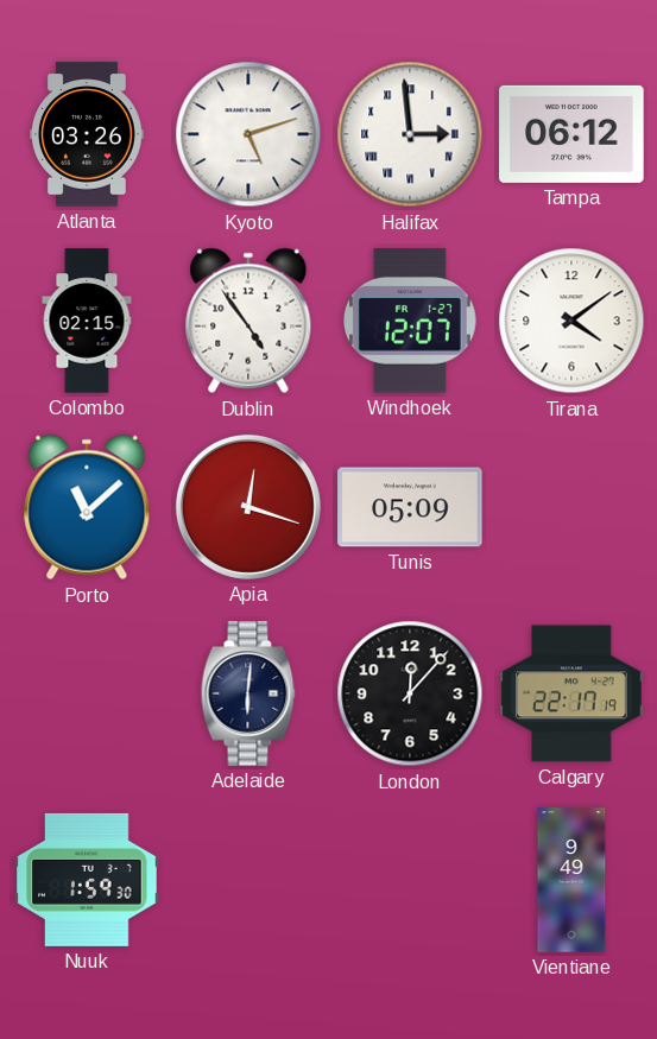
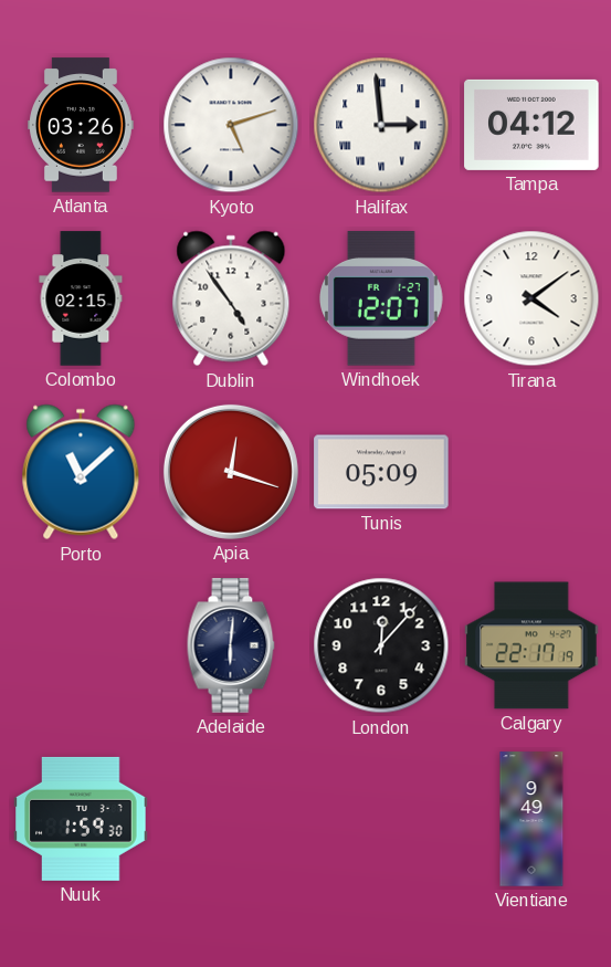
Tampa: 06:12 -> 04:12
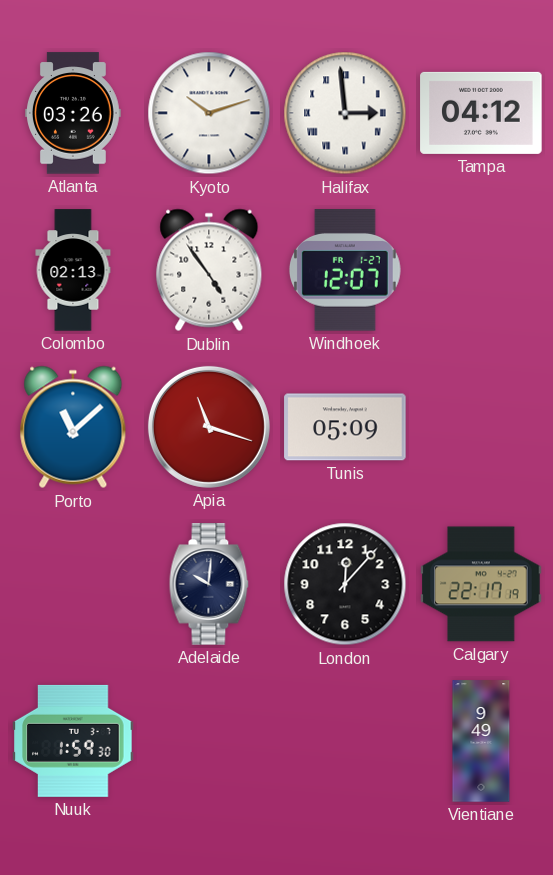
Kyoto: 5:12 -> 10:12
Colombo: 02:15 -> 02:13
Tirana: 4:09 -> none
Apia: 12:18 -> 11:18
Adelaide: 6:01 -> 10:01
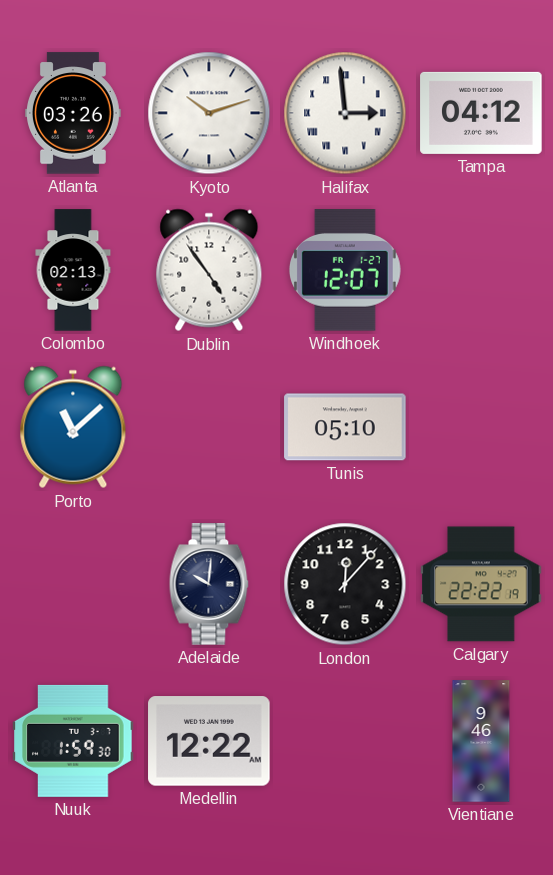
Apia: 11:18 -> none
Tunis: 05:09 -> 05:10
Calgary: 22:17 -> 22:22
Medellin: none -> 12:22
Vientiane: 9:49 -> 9:46
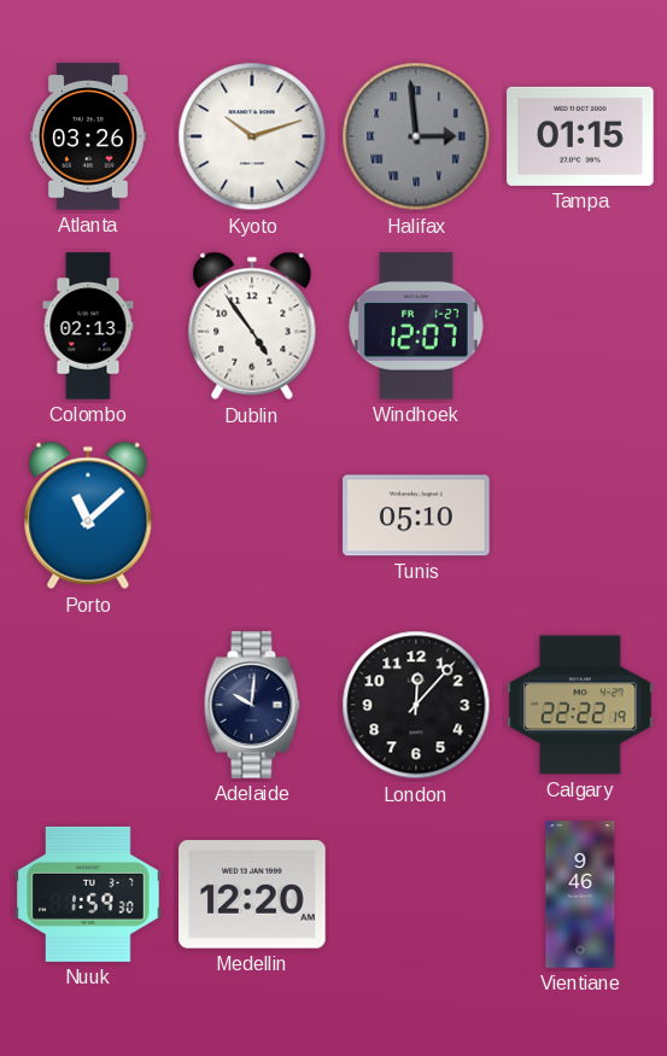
Halifax dial: white -> grey
Tampa: 04:12 -> 01:15
Medellin: 12:22 -> 12:20
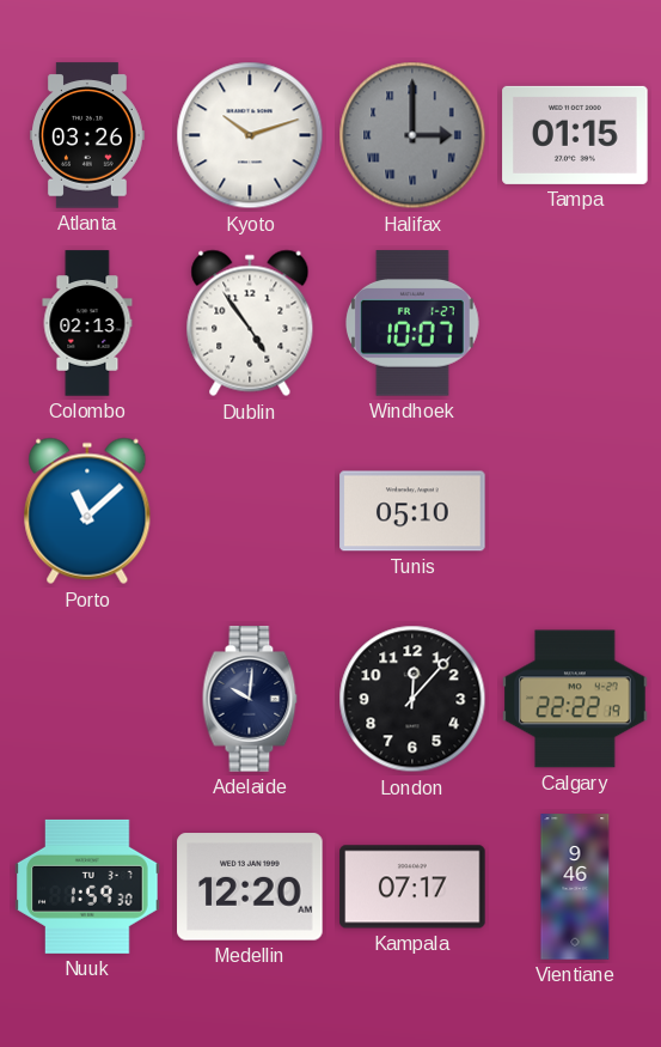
Halifax: 2:59 -> 3:00
Windhoek: 12:07 -> 10:07
Kampala: none -> 07:17
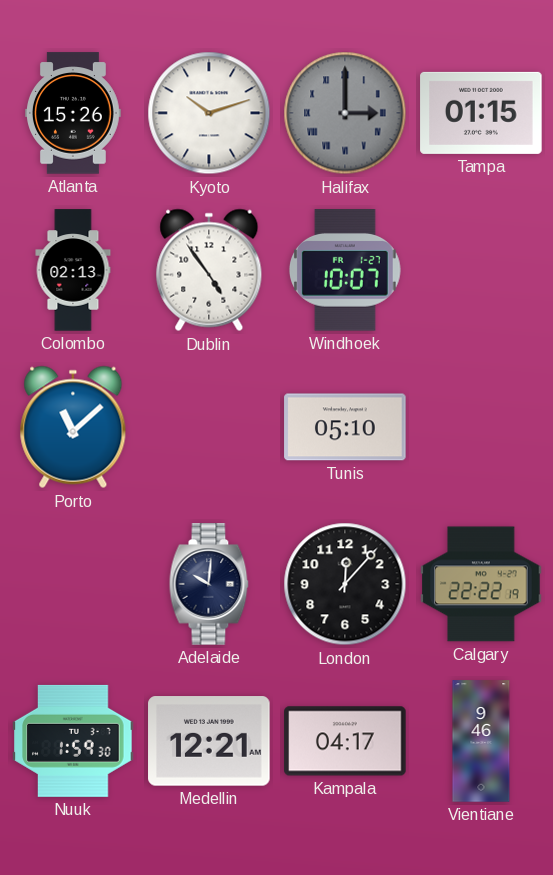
Atlanta: 03:26 -> 15:26
Medellin: 12:20 -> 12:21
Kampala: 07:17 -> 04:17
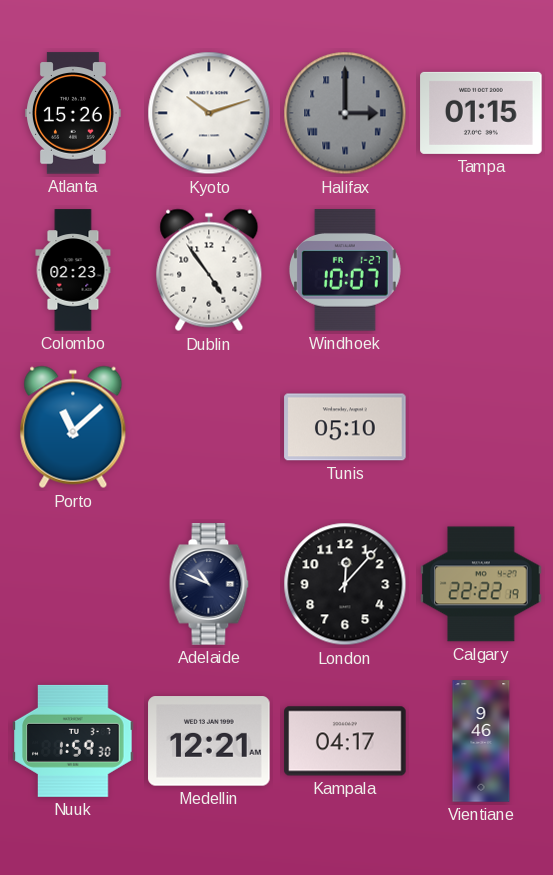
Colombo: 02:13 -> 02:23
Adelaide: 10:01 -> 10:49
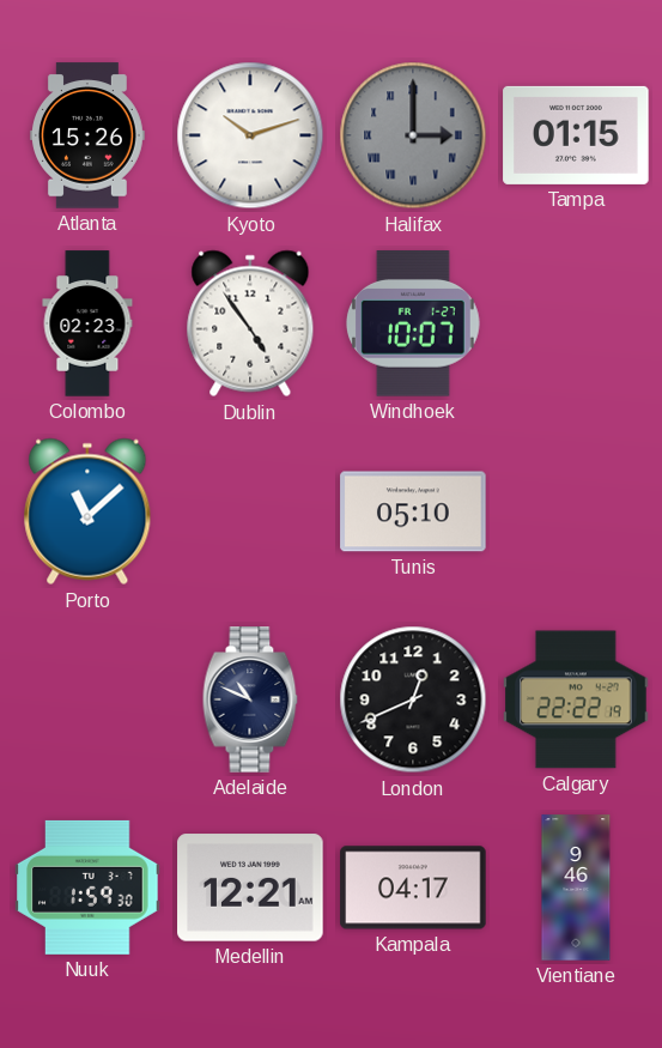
London: 12:07 -> 12:41
